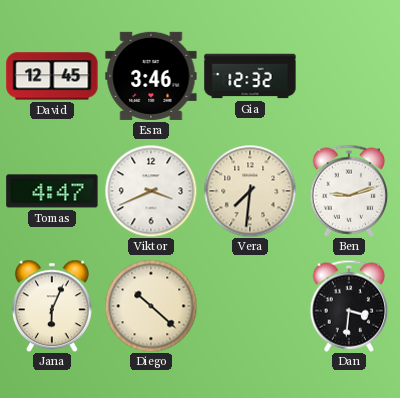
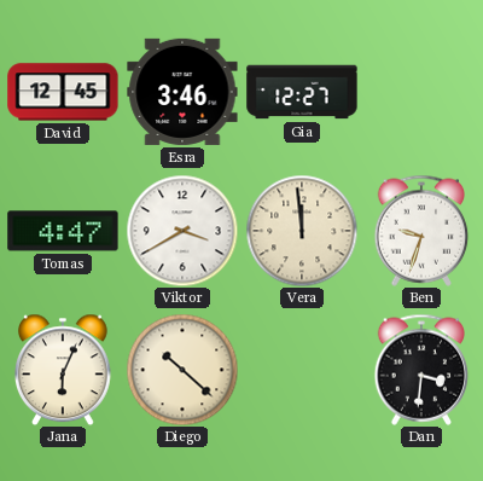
Gia: 12:32 -> 12:27
Viktor: 3:41 -> 3:40
Vera: 7:31 -> 11:59
Ben: 9:12 -> 9:33
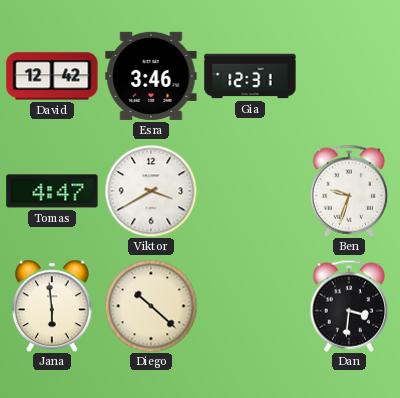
David: 12:45 -> 12:42
Gia: 12:27 -> 12:31
Vera: 11:59 -> none
Jana: 6:04 -> 5:59
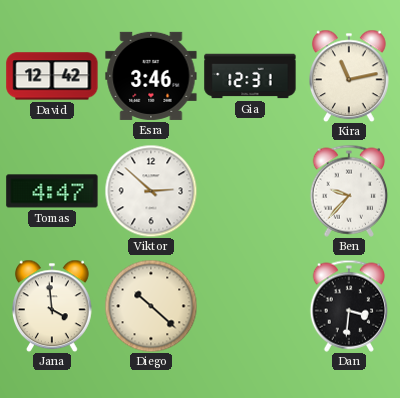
Kira: none -> 11:13
Viktor: 3:40 -> 2:52
Ben: 9:33 -> 9:37
Jana: 5:59 -> 3:59
